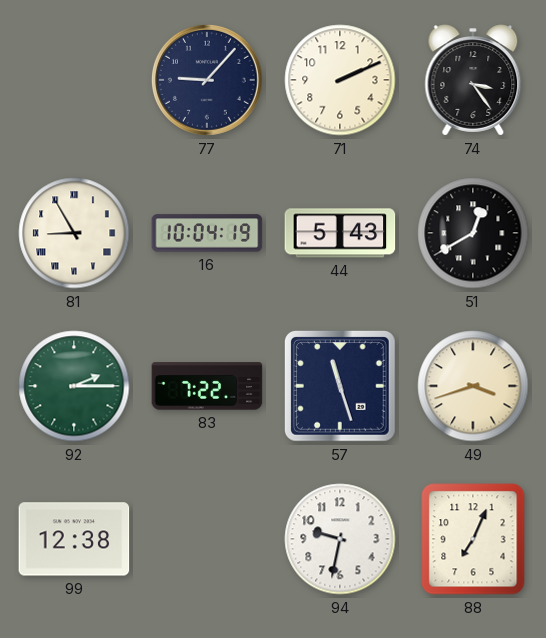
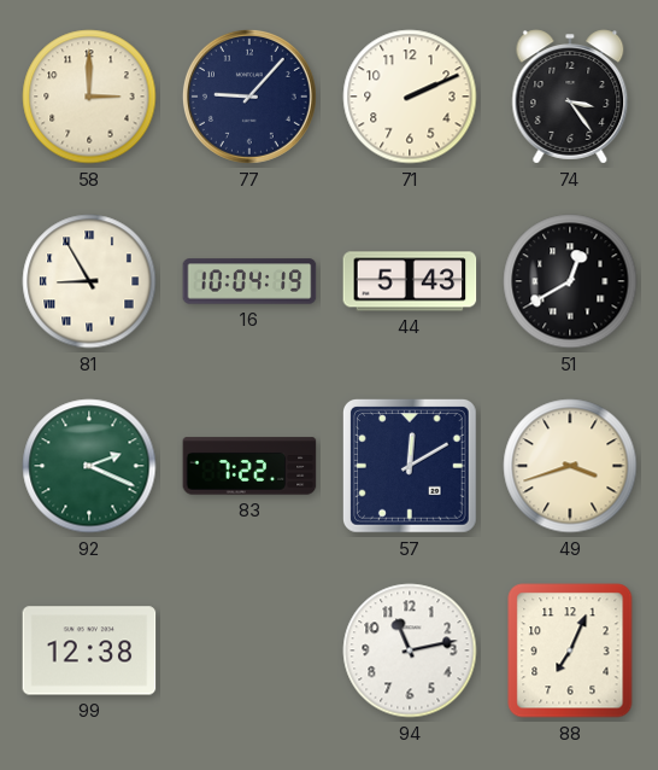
58: none -> 3:00
92: 2:15 -> 2:19
57: 11:27 -> 12:10
94: 9:32 -> 11:13
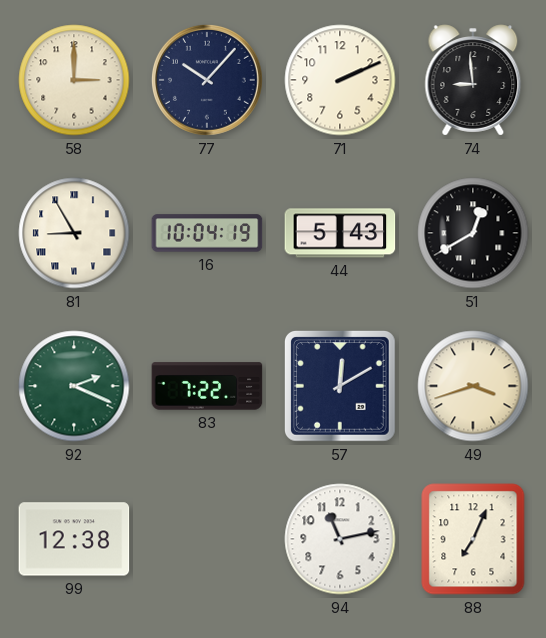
77: 9:07 -> 10:07
74: 3:24 -> 8:59
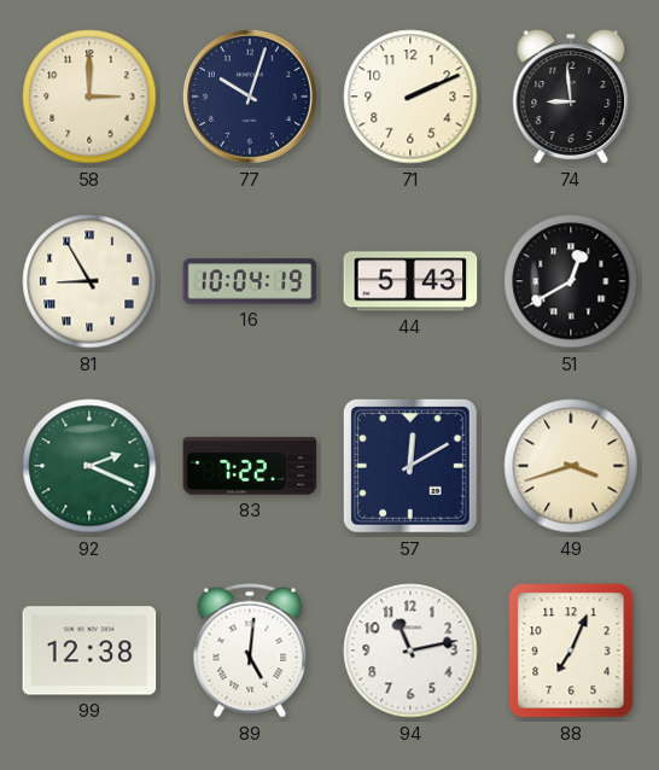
77: 10:07 -> 10:03
89: none -> 5:01
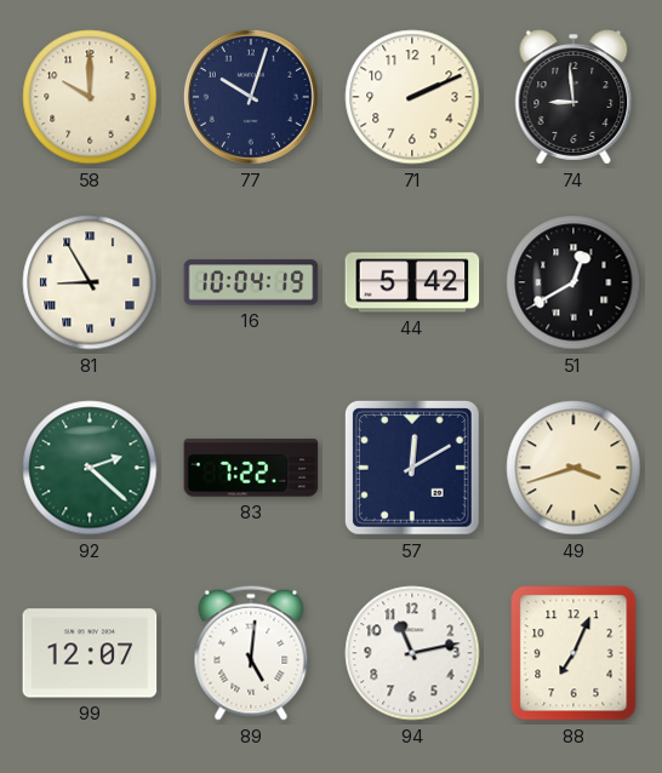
58: 3:00 -> 10:00
44: 5:43 -> 5:42
92: 2:19 -> 2:22
99: 12:38 -> 12:07
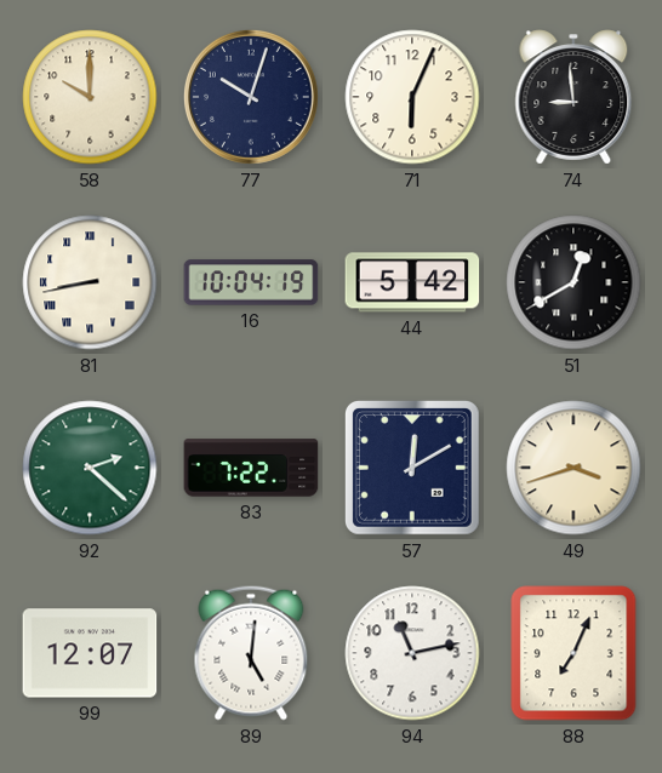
71: 2:11 -> 6:04
81: 8:55 -> 8:43
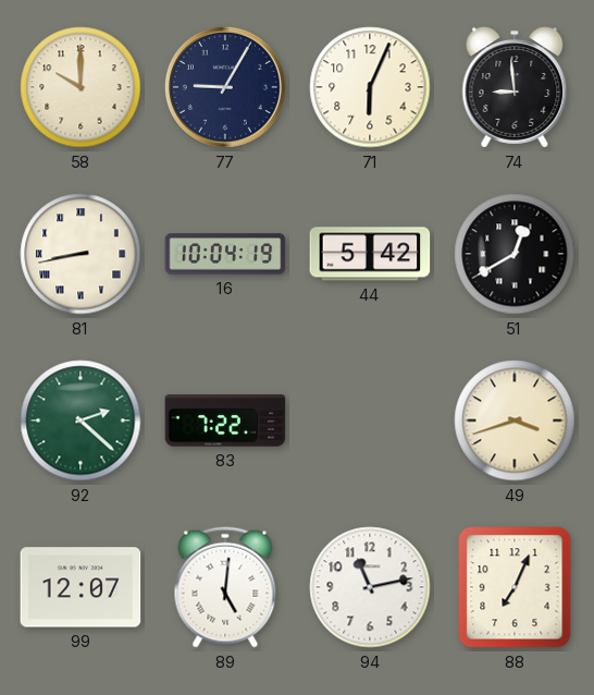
77: 10:03 -> 9:05
57: 12:10 -> none
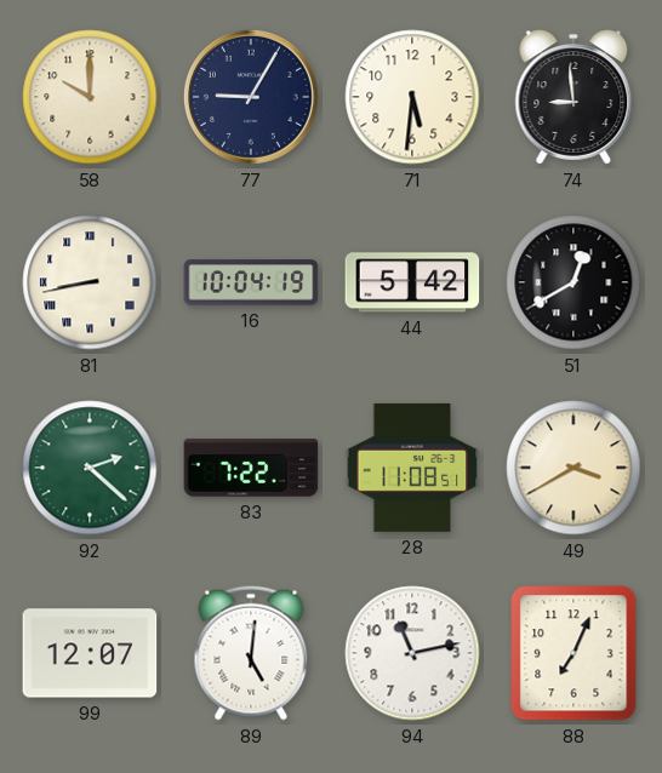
71: 6:04 -> 5:31
28: none -> 11:08
49: 3:42 -> 3:40
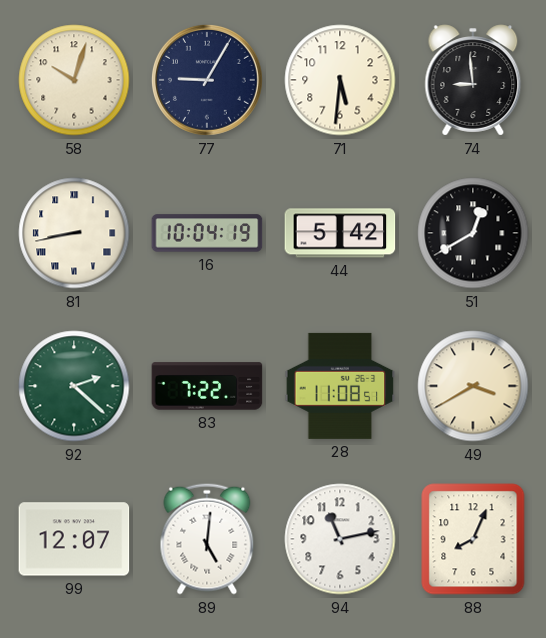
58: 10:00 -> 10:03
88: 7:04 -> 8:04
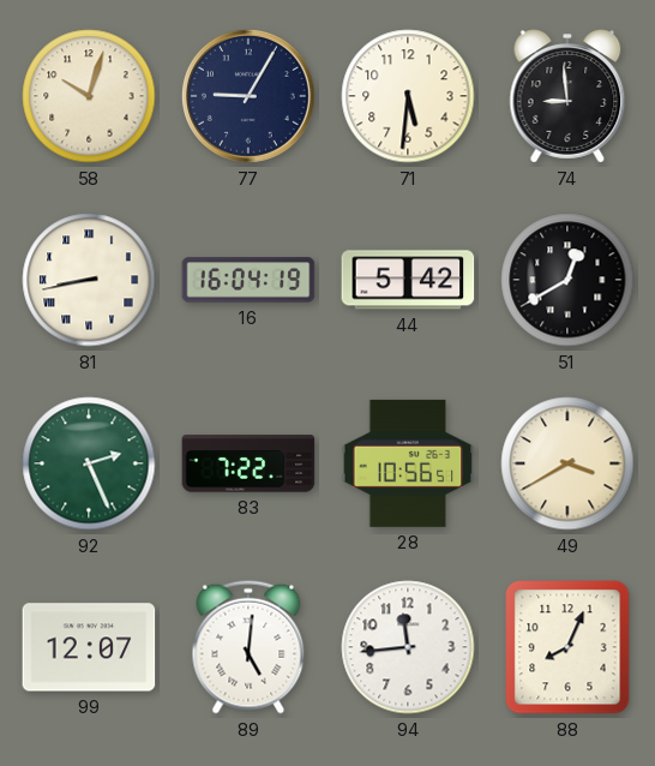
16: 10:04 -> 16:04
92: 2:22 -> 2:26
28: 11:08 -> 10:56
94: 11:13 -> 11:44
